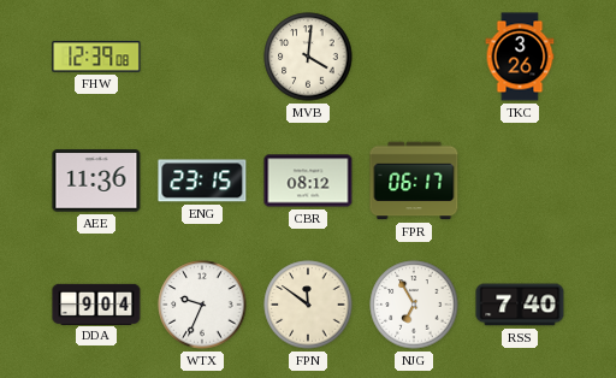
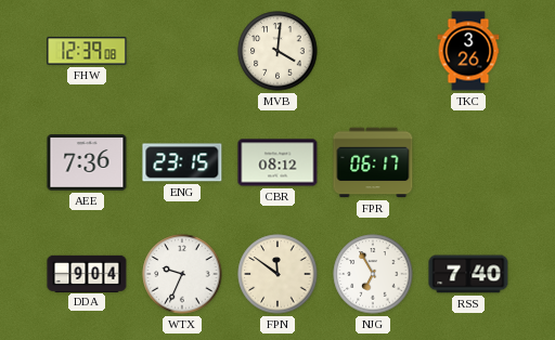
AEE: 11:36 -> 7:36
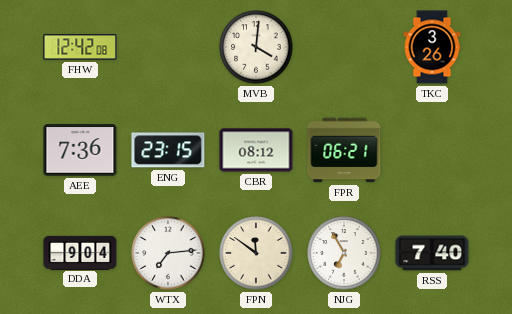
FHW: 12:39 -> 12:42
FPR: 06:17 -> 06:21
WTX: 9:34 -> 7:14
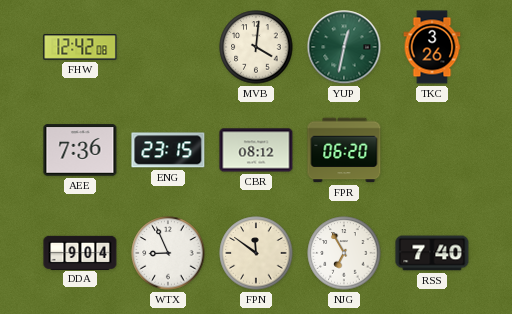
YUP: none -> 12:32
FPR: 06:21 -> 06:20
WTX: 7:14 -> 8:56
